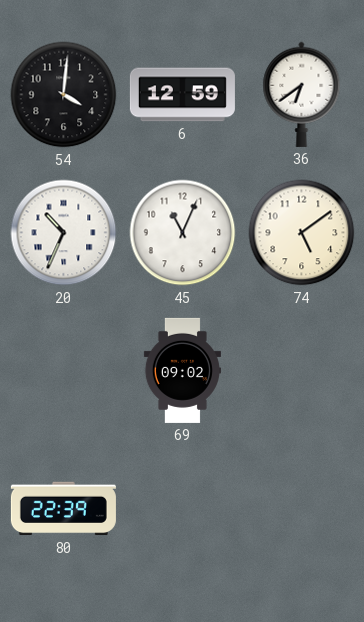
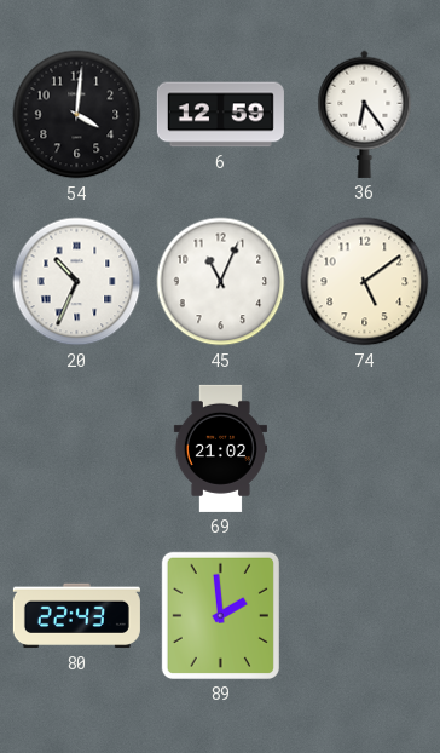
36: 6:39 -> 6:24
69: 09:02 -> 21:02
80: 22:39 -> 22:43
89: none -> 1:59
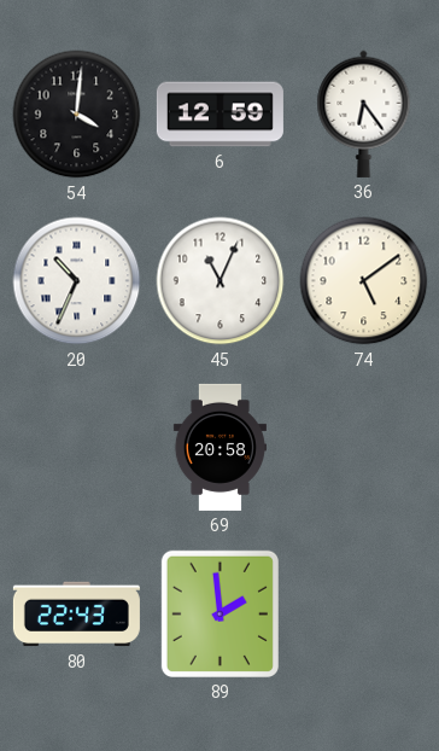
69: 21:02 -> 20:58
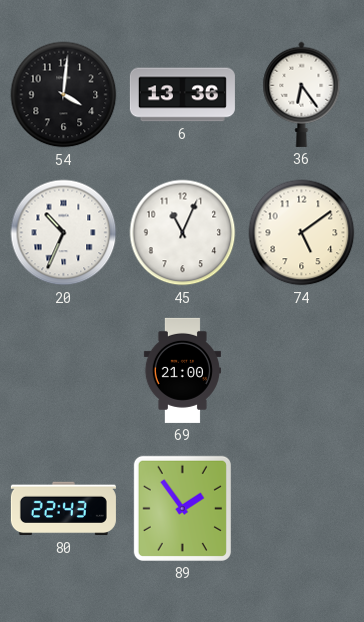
6: 12:59 -> 13:36
69: 20:58 -> 21:00
89: 1:59 -> 1:54
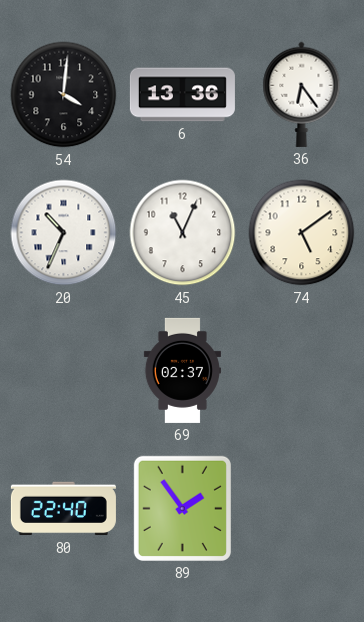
69: 21:00 -> 02:37
80: 22:43 -> 22:40
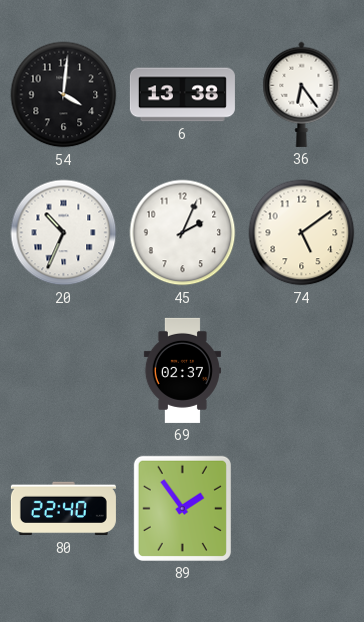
6: 13:36 -> 13:38
45: 11:04 -> 2:04
